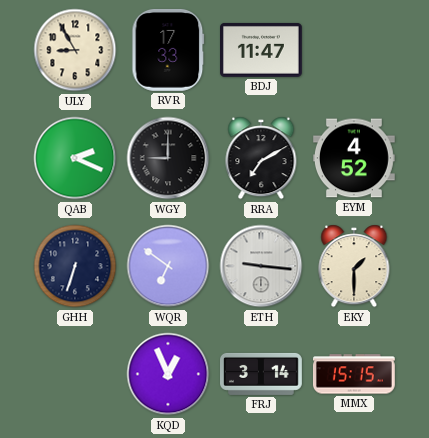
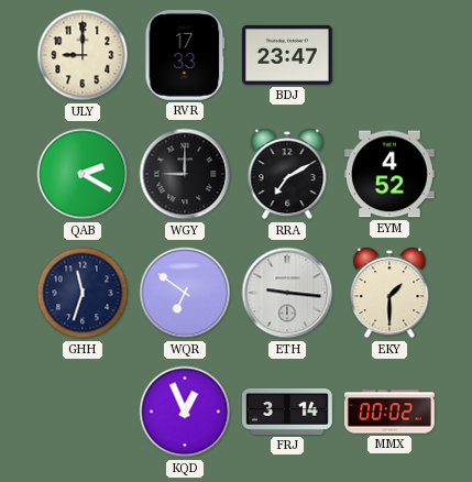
ULY: 8:55 -> 9:00
BDJ: 11:47 -> 23:47
QAB: 2:19 -> 2:20
GHH: 6:33 -> 11:33
MMX: 15:15 -> 00:02
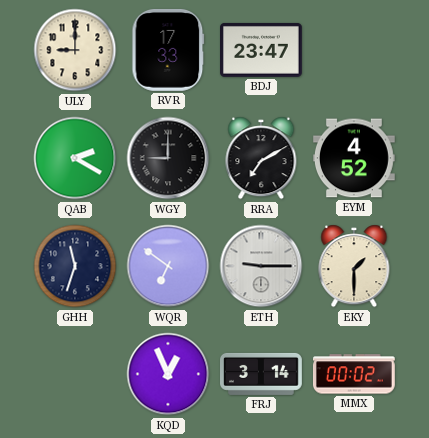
ETH: 9:16 -> 9:15
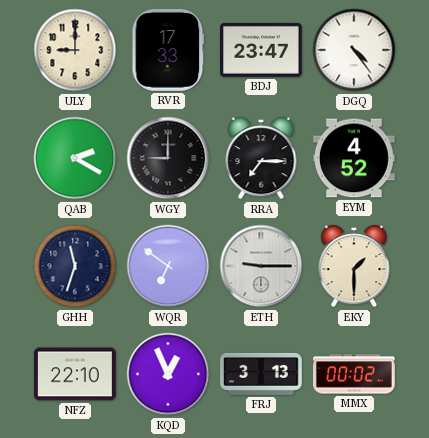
DGQ: none -> 4:24
RRA: 7:10 -> 7:15
NFZ: none -> 22:10
FRJ: 3:14 -> 3:13
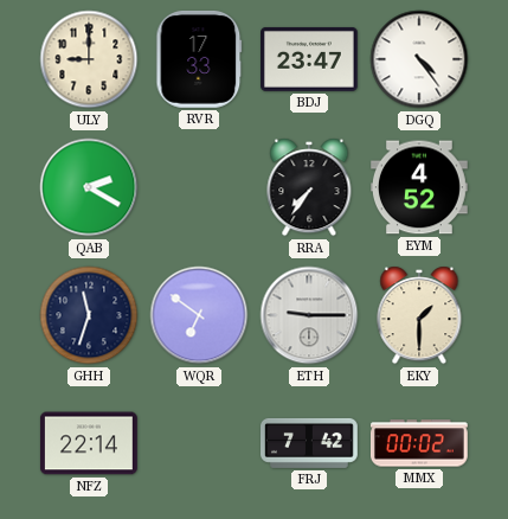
WGY: 9:00 -> none
RRA: 7:15 -> 7:36
NFZ: 22:10 -> 22:14
KQD: 12:56 -> none
FRJ: 3:13 -> 7:42
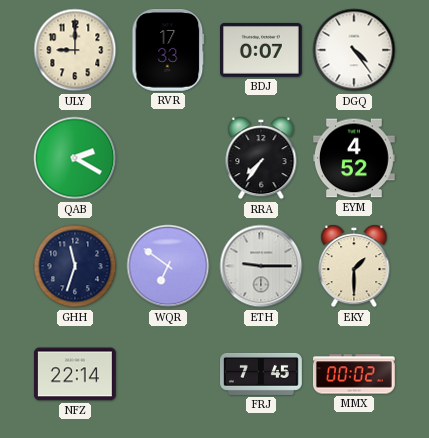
BDJ: 23:47 -> 0:07
FRJ: 7:42 -> 7:45
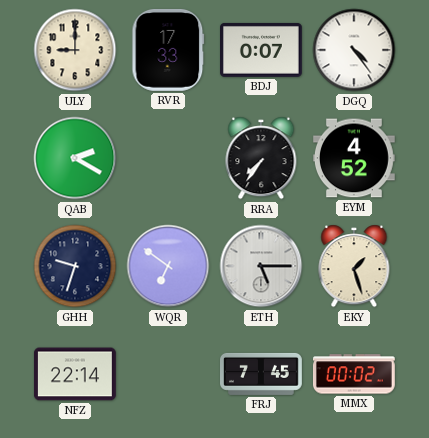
GHH: 11:33 -> 9:33
ETH: 9:15 -> 5:15
EKY: 1:30 -> 1:27
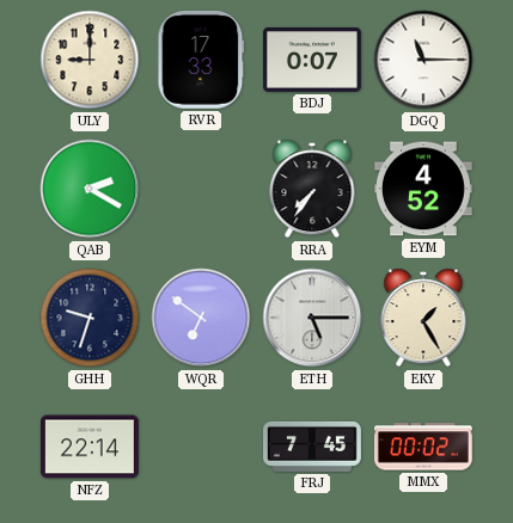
DGQ: 4:24 -> 11:15
EKY: 1:27 -> 1:25
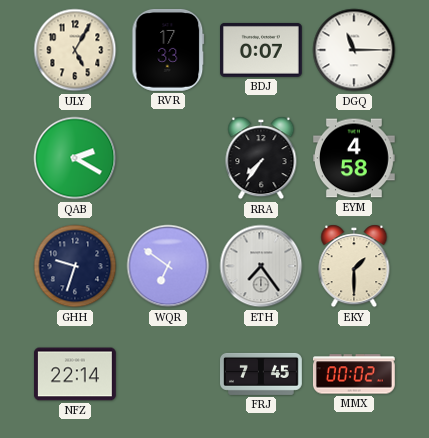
ULY: 9:00 -> 5:05
EYM: 4:52 -> 4:58
ETH: 5:15 -> 7:24
EKY: 1:25 -> 1:30
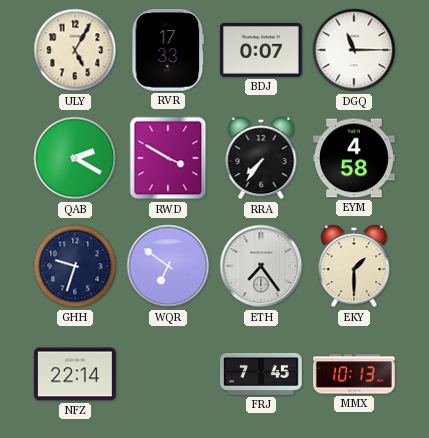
RWD: none -> 3:50
MMX: 00:02 -> 10:13
